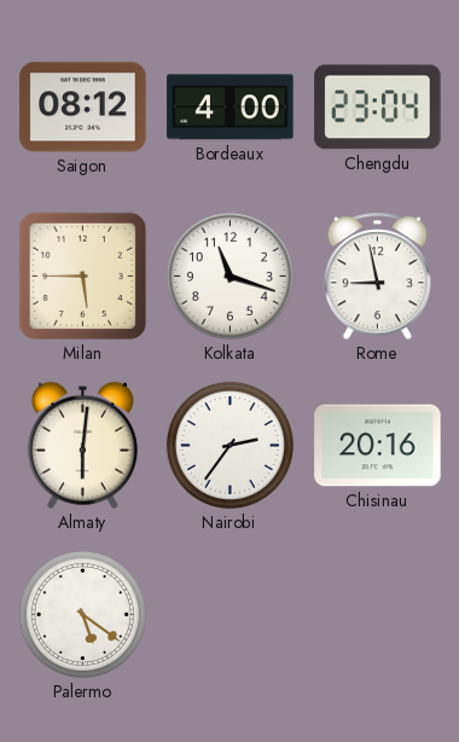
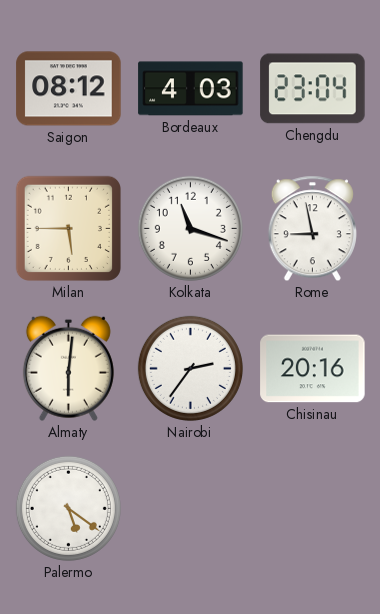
Bordeaux: 4:00 -> 4:03
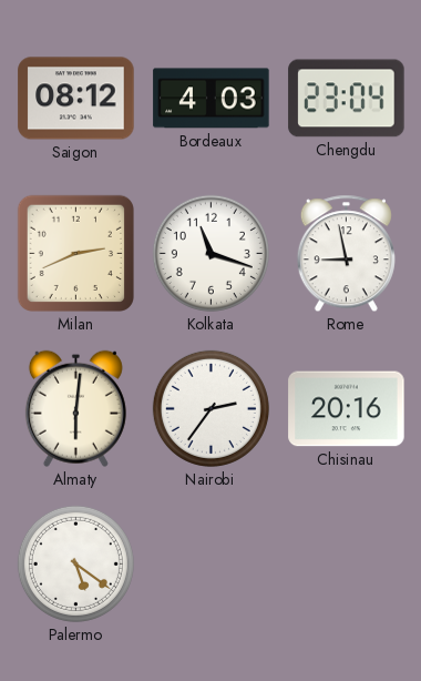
Milan: 5:45 -> 2:41
